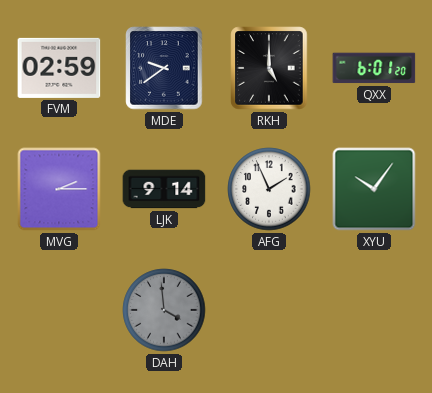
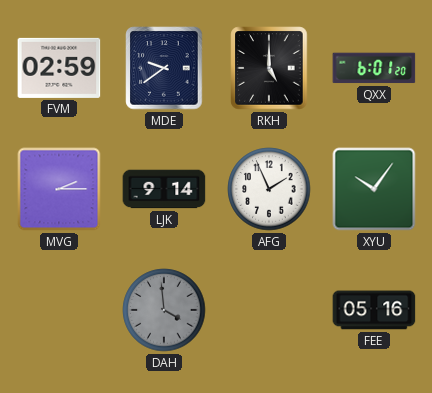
FEE: none -> 05:16
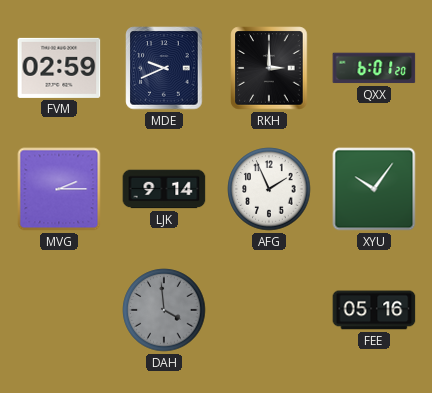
MDE: 9:39 -> 9:41
RKH: 5:00 -> 3:00
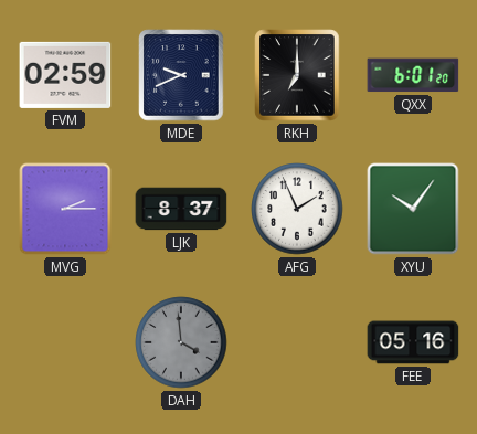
RKH: 3:00 -> 7:00
LJK: 9:14 -> 8:37
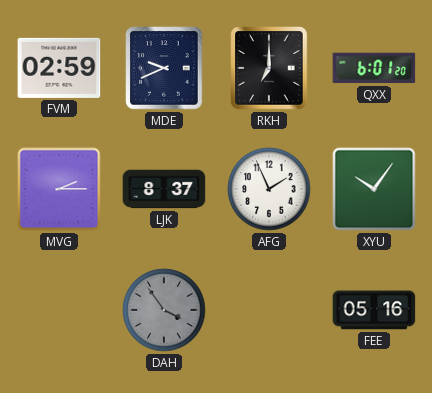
DAH: 3:59 -> 3:54
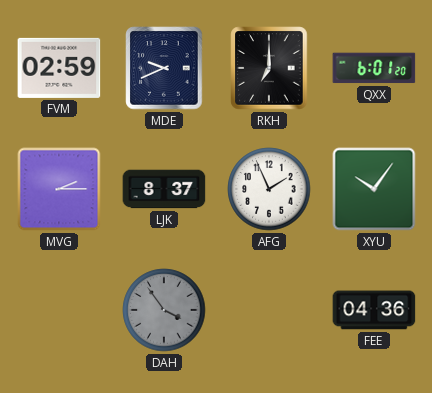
FEE: 05:16 -> 04:36
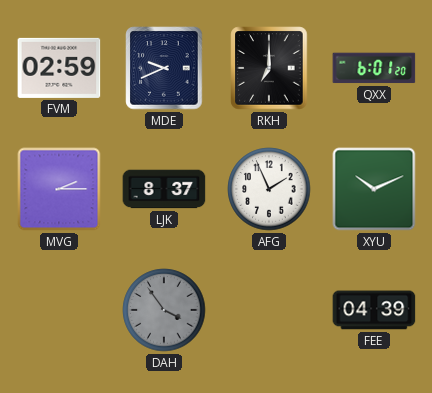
XYU: 10:06 -> 10:11
FEE: 04:36 -> 04:39
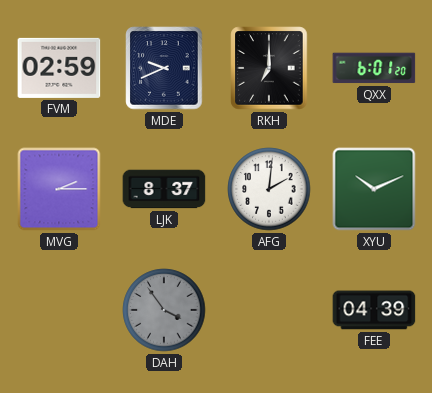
AFG: 1:56 -> 2:01
